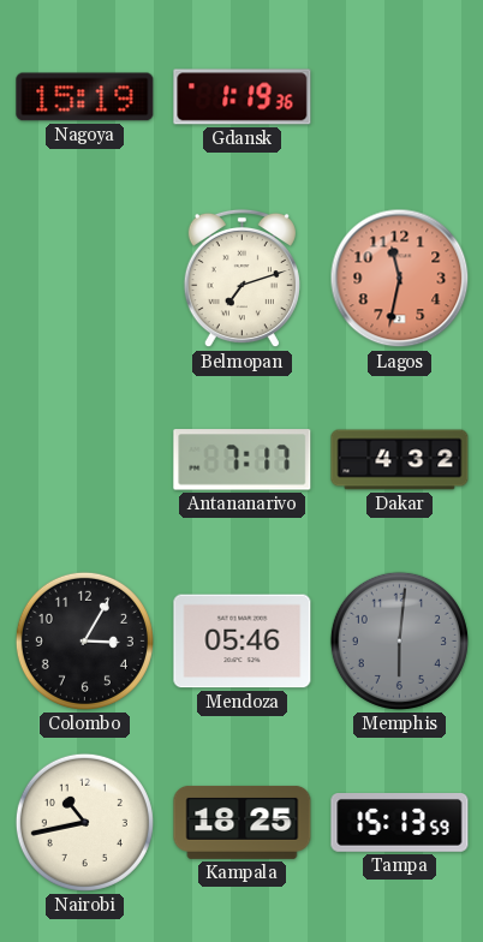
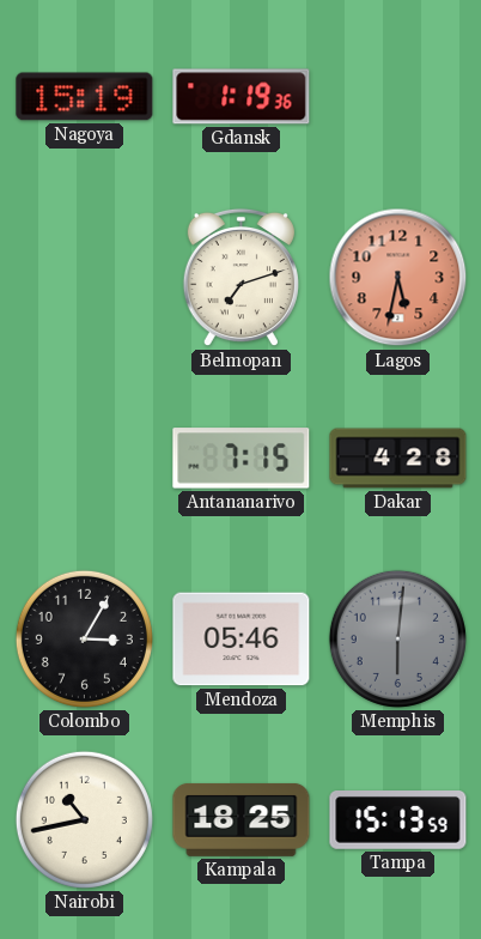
Lagos: 11:32 -> 5:32
Antananarivo: 7:17 -> 7:15
Dakar: 4:32 -> 4:28
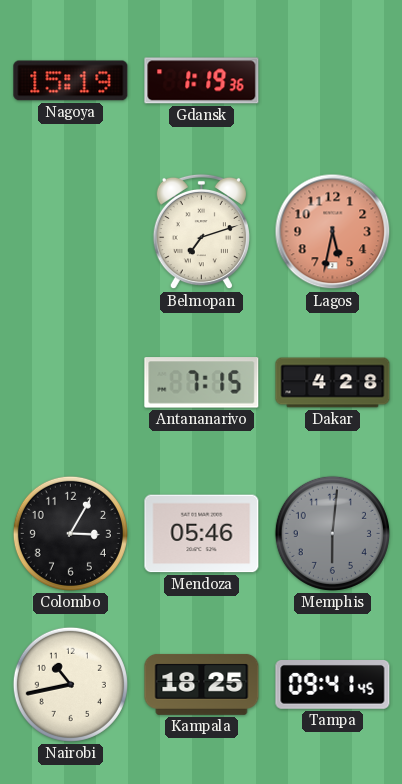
Tampa: 15:13 -> 09:41
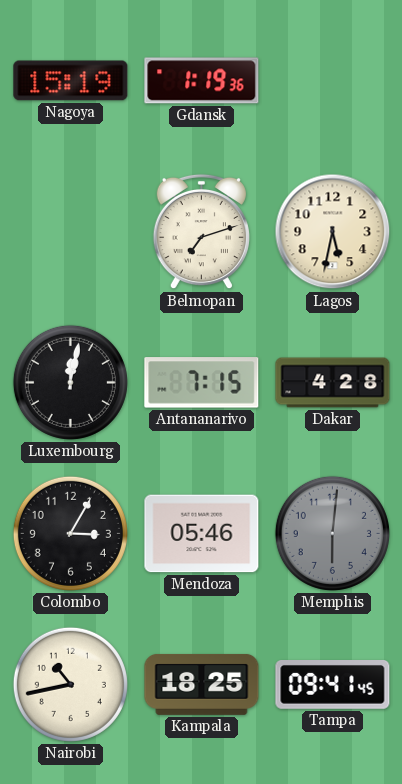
Lagos dial: salmon -> cream
Luxembourg: none -> 12:02
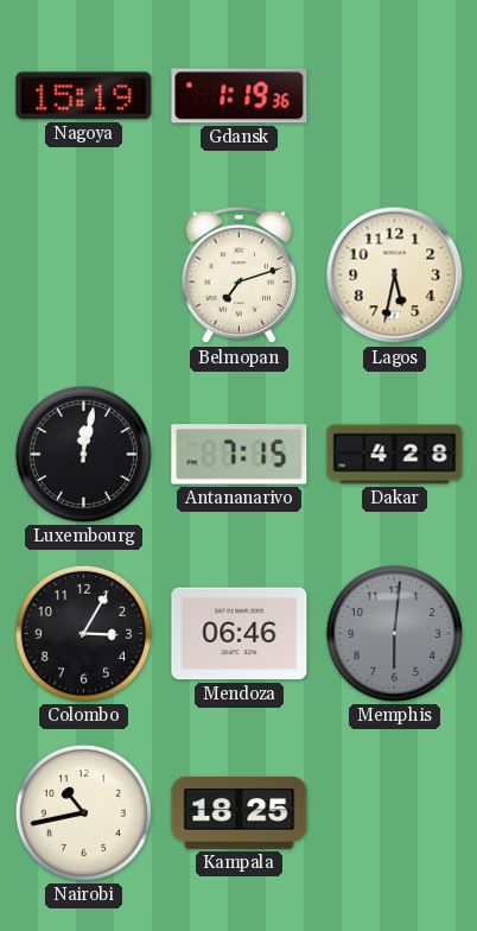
Mendoza: 05:46 -> 06:46
Tampa: 09:41 -> none
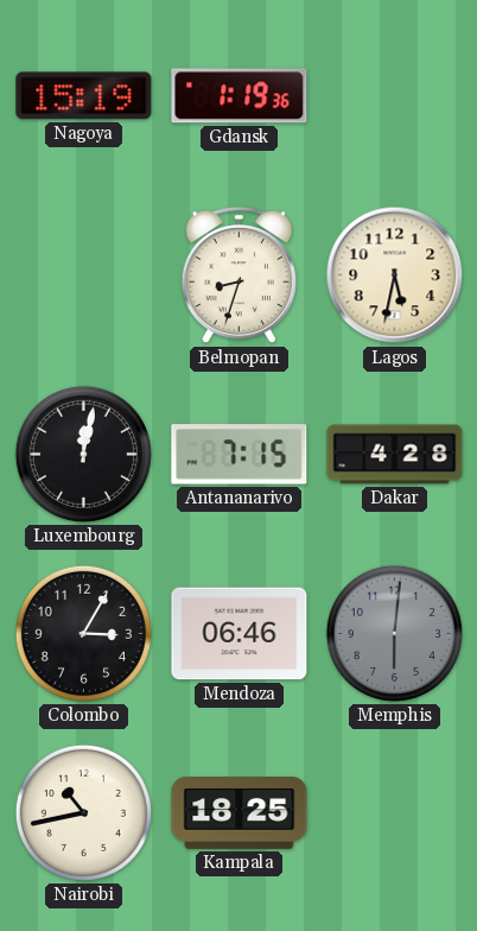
Belmopan: 7:12 -> 8:33
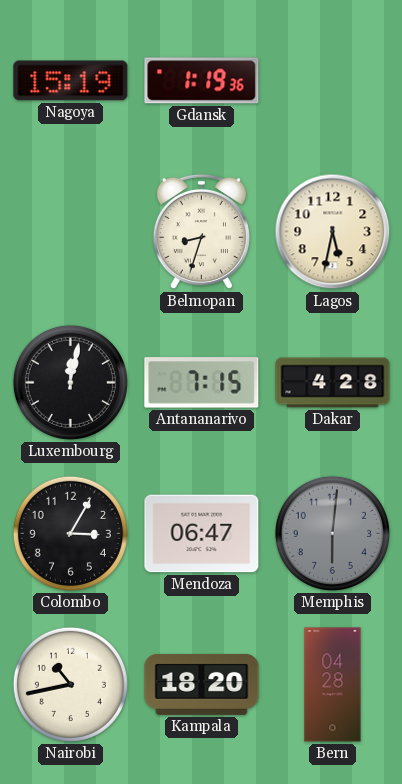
Mendoza: 06:46 -> 06:47
Kampala: 18:25 -> 18:20
Bern: none -> 04:28
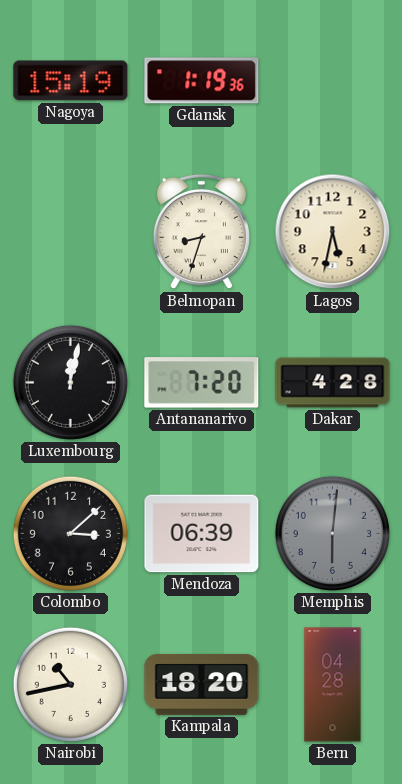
Antananarivo: 7:15 -> 7:20
Colombo: 3:05 -> 3:08
Mendoza: 06:47 -> 06:39
